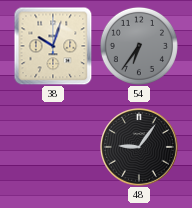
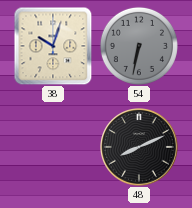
54: 6:36 -> 6:32
48: 9:06 -> 8:11
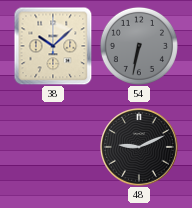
38: 10:03 -> 10:08
48: 8:11 -> 9:11
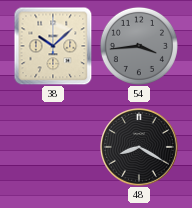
54: 6:32 -> 3:44
48: 9:11 -> 8:20
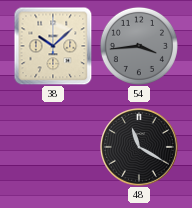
48: 8:20 -> 11:20
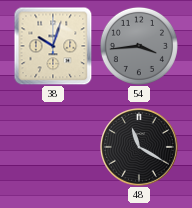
38: 10:08 -> 10:03
